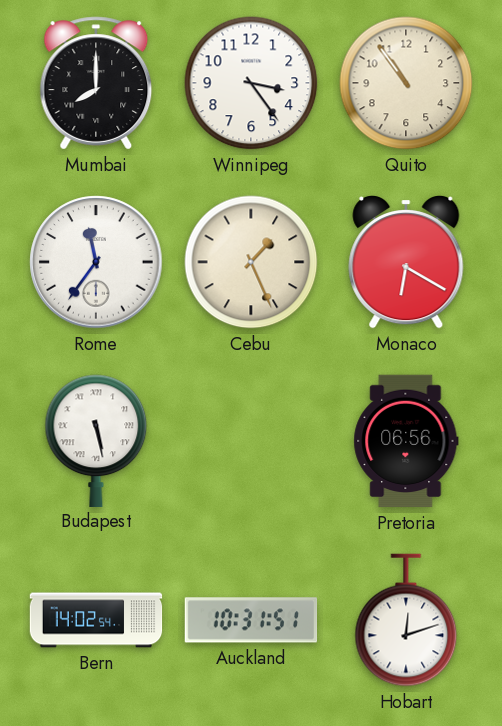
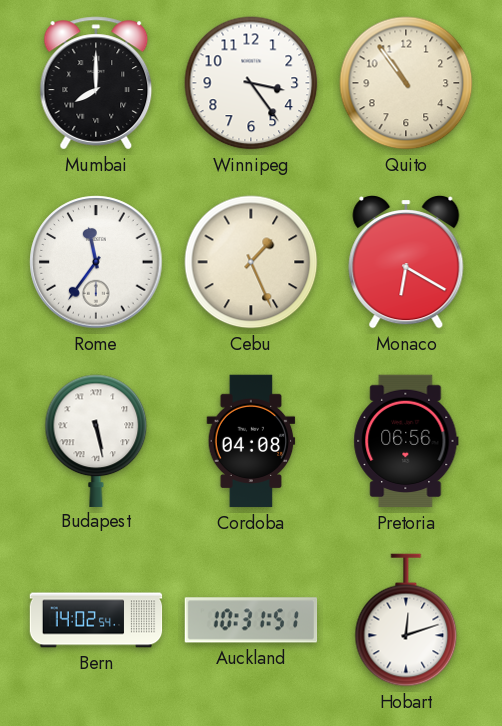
Cordoba: none -> 04:08
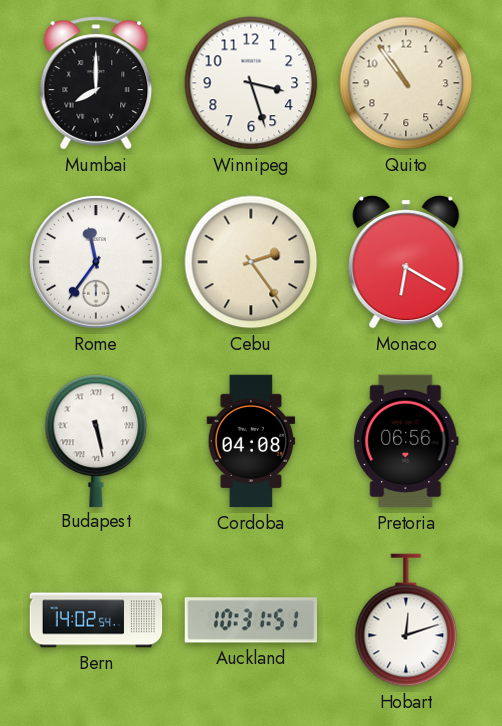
Winnipeg: 3:24 -> 3:27
Cebu: 1:26 -> 2:24
